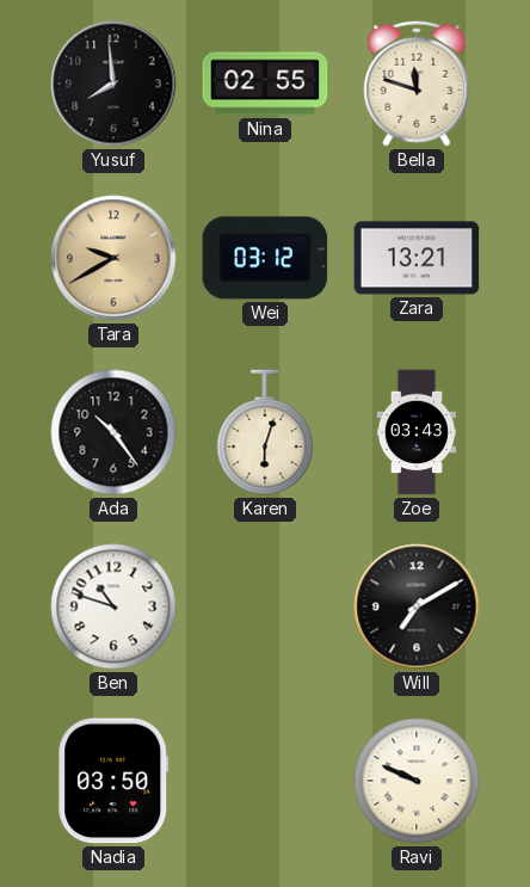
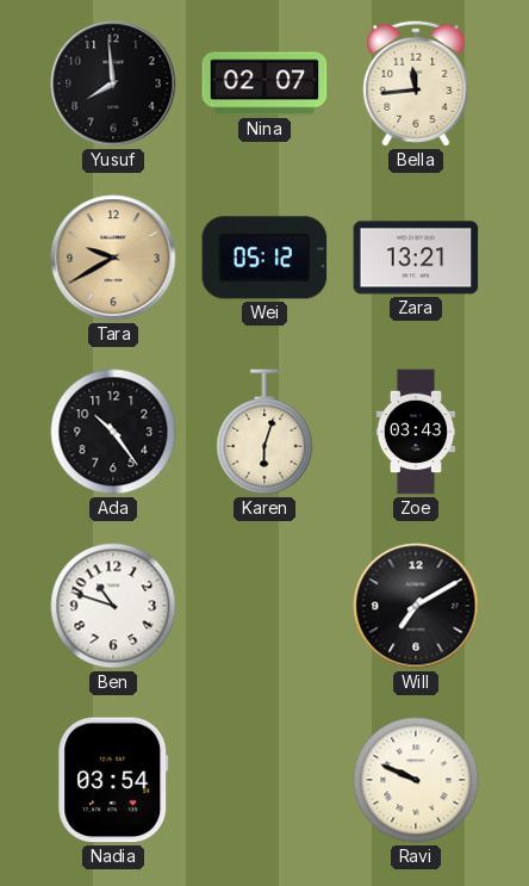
Nina: 02:55 -> 02:07
Bella: 11:48 -> 11:44
Wei: 03:12 -> 05:12
Nadia: 03:50 -> 03:54
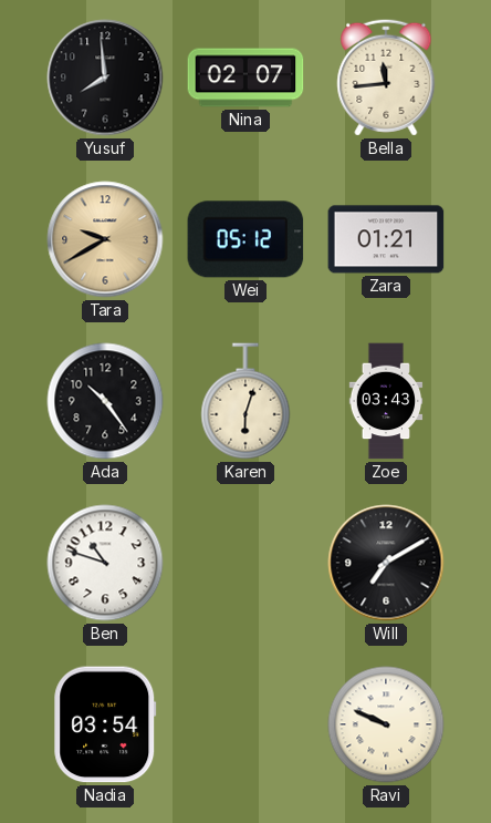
Zara: 13:21 -> 01:21
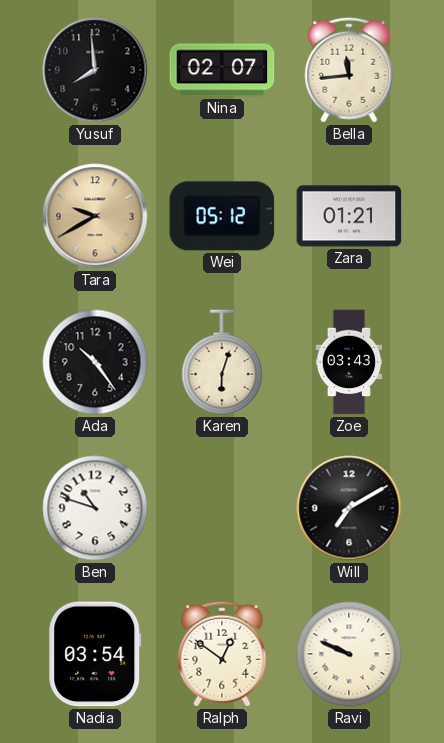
Ralph: none -> 12:51
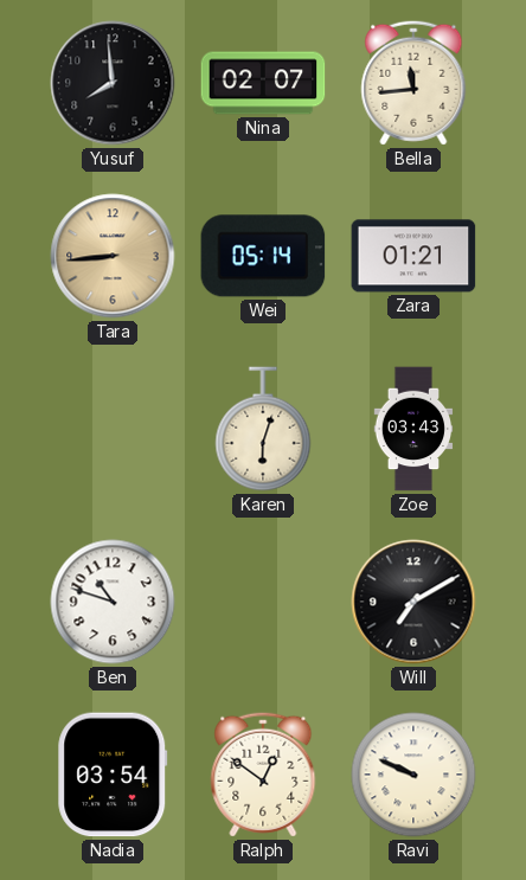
Tara: 9:40 -> 8:44
Wei: 05:12 -> 05:14
Ada: 10:24 -> none
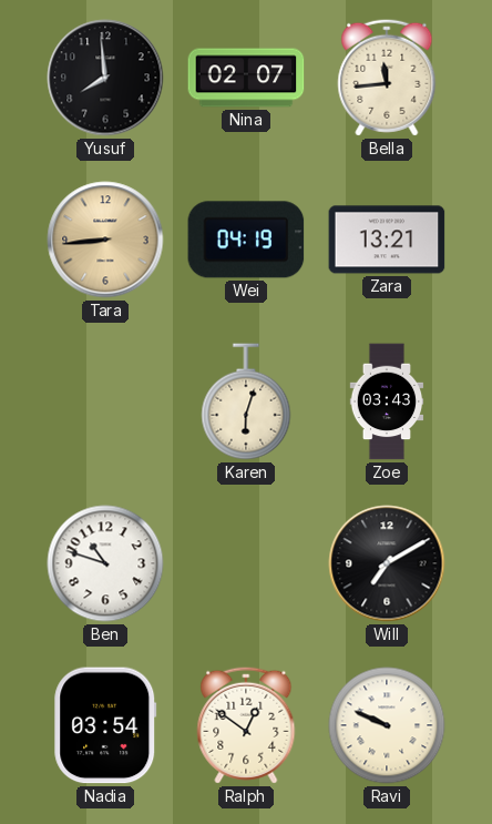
Wei: 05:14 -> 04:19
Zara: 01:21 -> 13:21
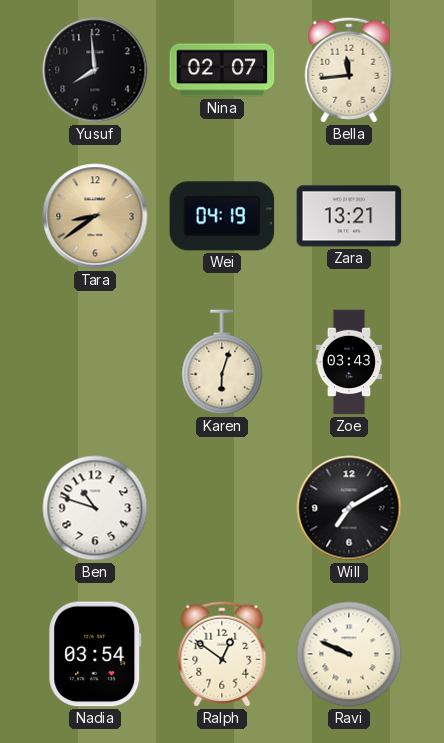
Tara: 8:44 -> 8:39
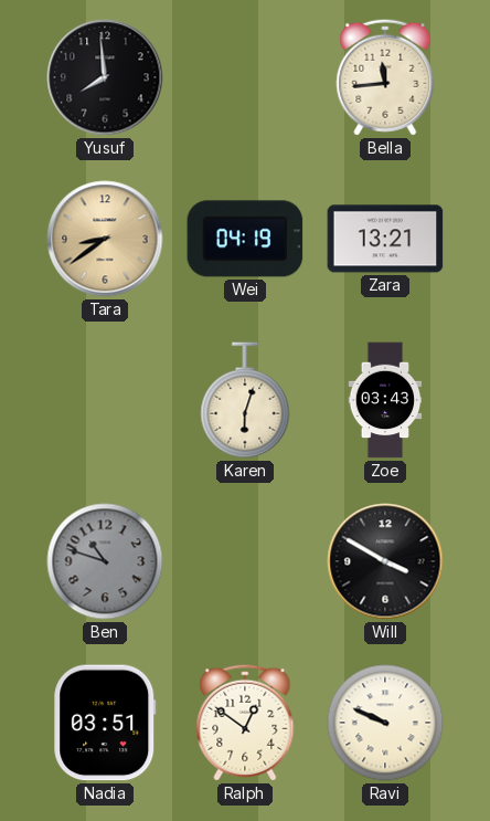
Nina: 02:07 -> none
Ben dial: white -> grey
Will: 7:10 -> 3:50
Nadia: 03:54 -> 03:51
